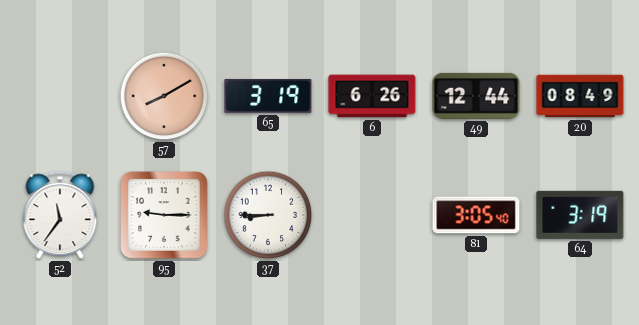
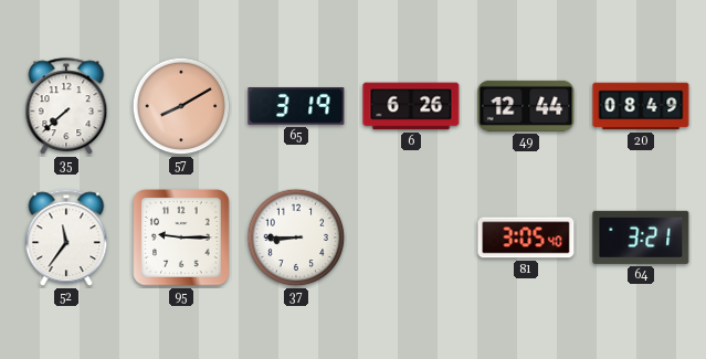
35: none -> 7:38
64: 3:19 -> 3:21
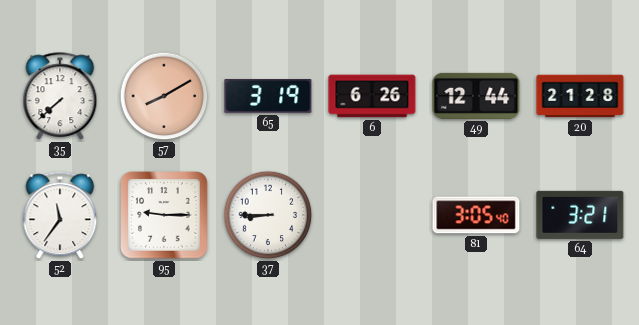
20: 08:49 -> 21:28
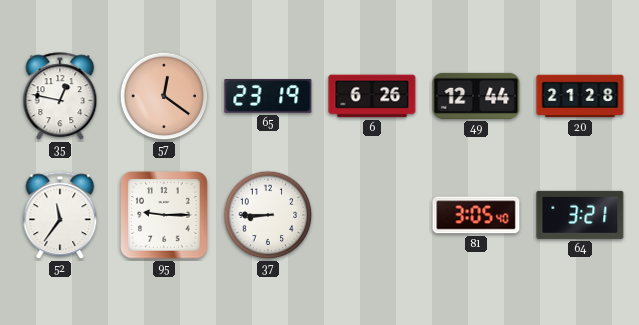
35: 7:38 -> 12:47
57: 8:10 -> 12:21
65: 3:19 -> 23:19
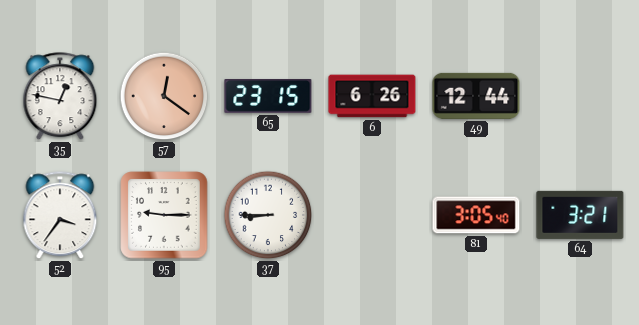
65: 23:19 -> 23:15
20: 21:28 -> none
52: 11:36 -> 3:36
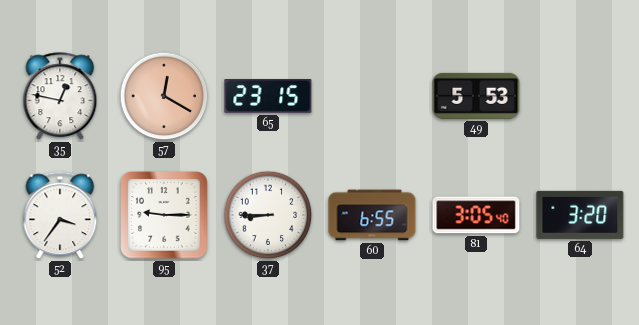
57: 12:21 -> 12:20
6: 6:26 -> none
49: 12:44 -> 5:53
60: none -> 6:55
64: 3:21 -> 3:20
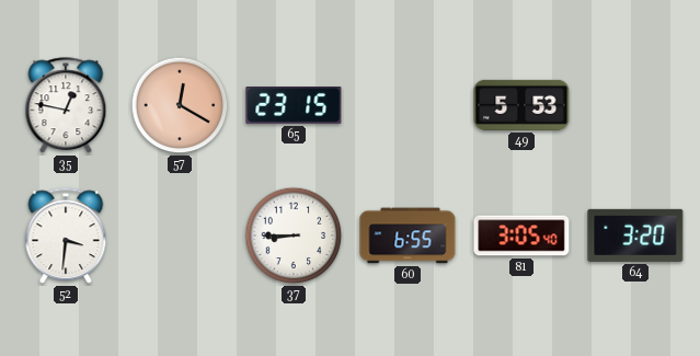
52: 3:36 -> 3:31
95: 9:15 -> none
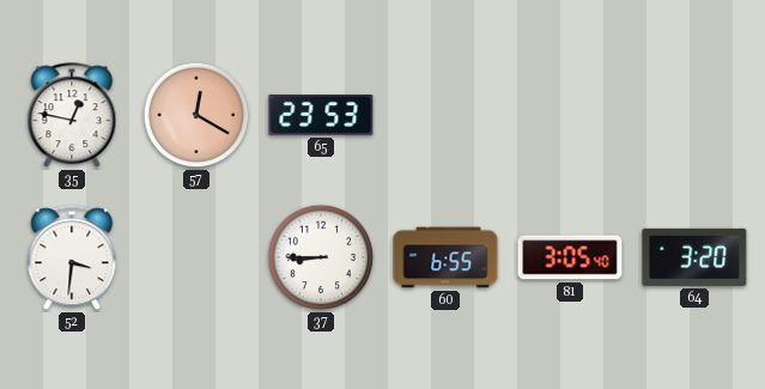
65: 23:15 -> 23:53
49: 5:53 -> none
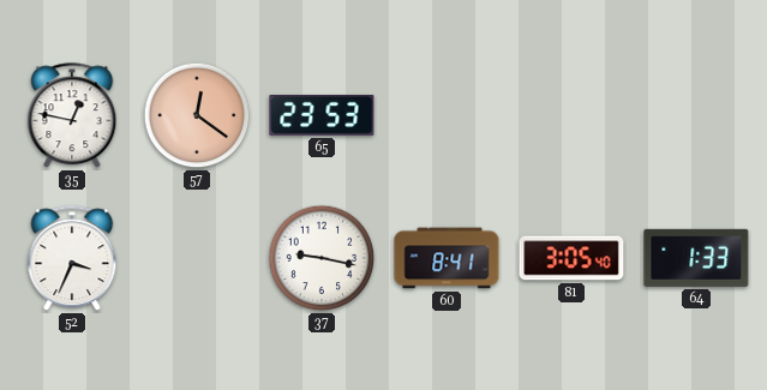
57: 12:20 -> 12:21
52: 3:31 -> 3:34
37: 8:45 -> 9:17
60: 6:55 -> 8:41
64: 3:20 -> 1:33
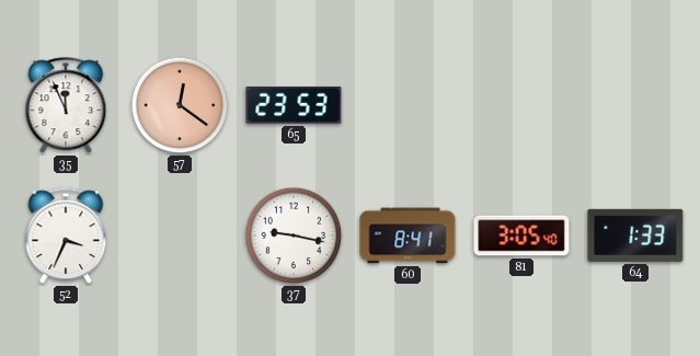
35: 12:47 -> 11:56
